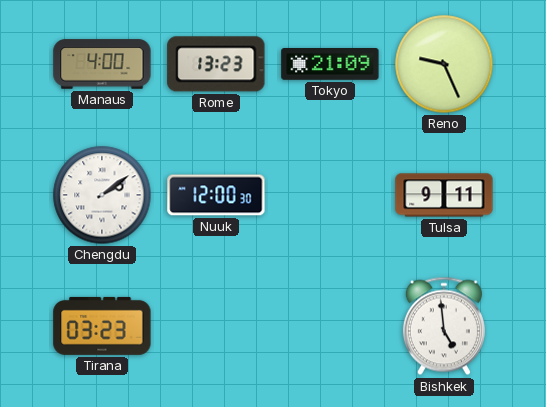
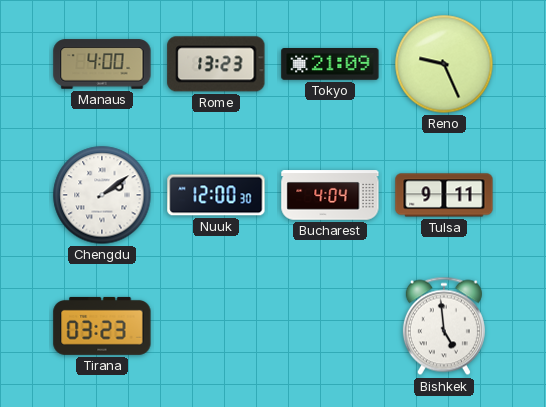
Bucharest: none -> 4:04
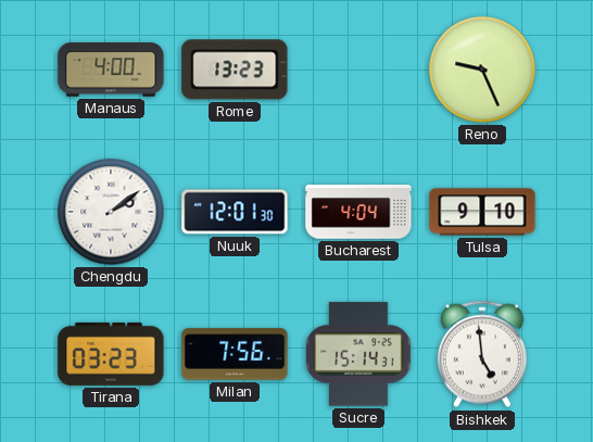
Tokyo: 21:09 -> none
Nuuk: 12:00 -> 12:01
Tulsa: 9:11 -> 9:10
Milan: none -> 7:56
Sucre: none -> 15:14
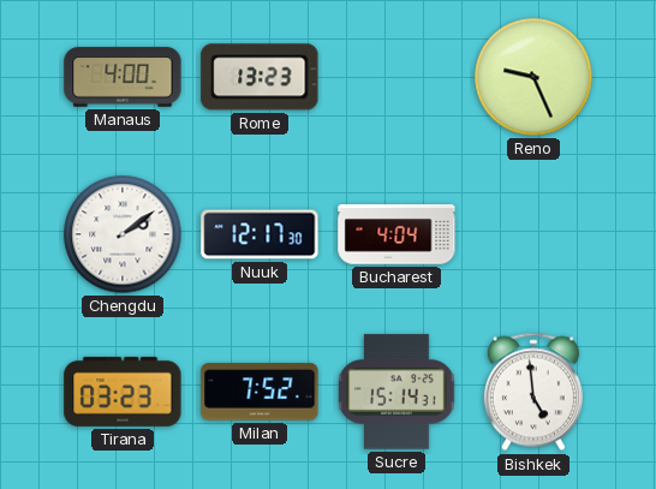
Nuuk: 12:01 -> 12:17
Tulsa: 9:10 -> none
Milan: 7:56 -> 7:52
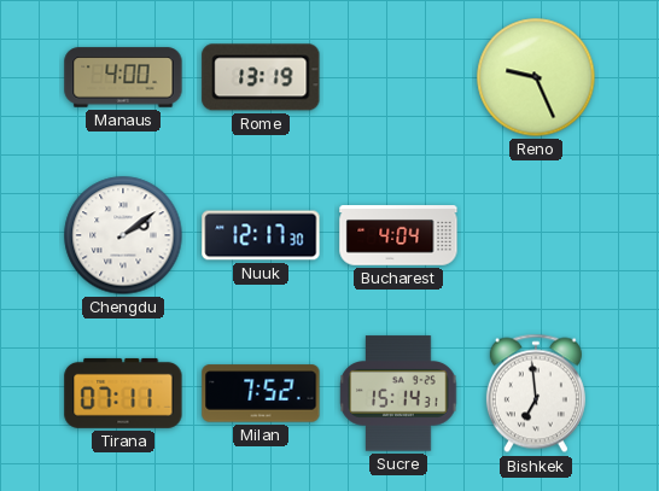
Rome: 13:23 -> 13:19
Tirana: 03:23 -> 07:11
Bishkek: 4:59 -> 6:59
